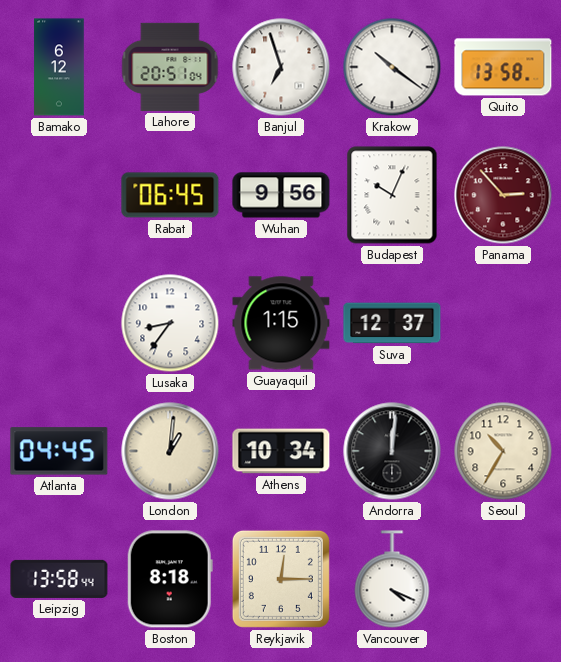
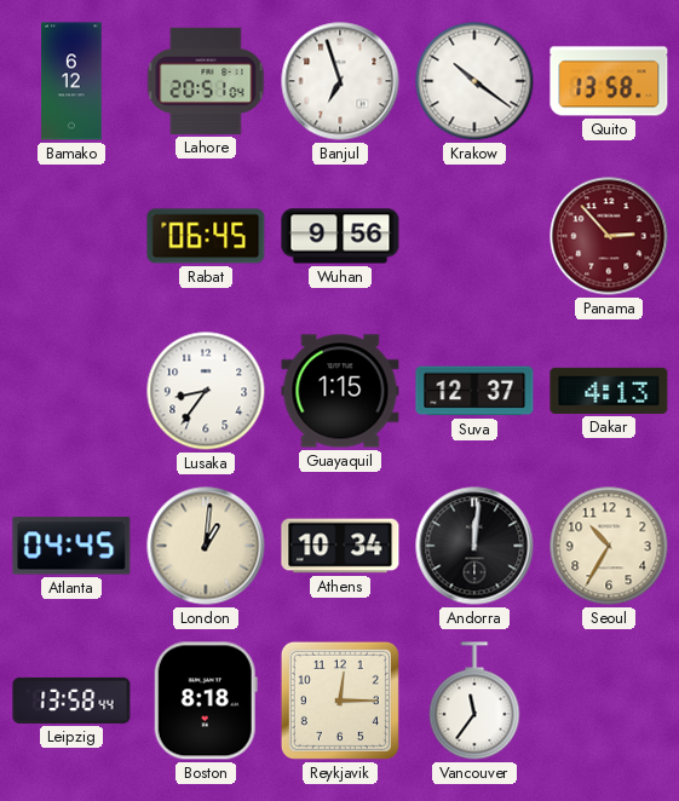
Budapest: 10:04 -> none
Dakar: none -> 4:13
Vancouver: 4:19 -> 11:36
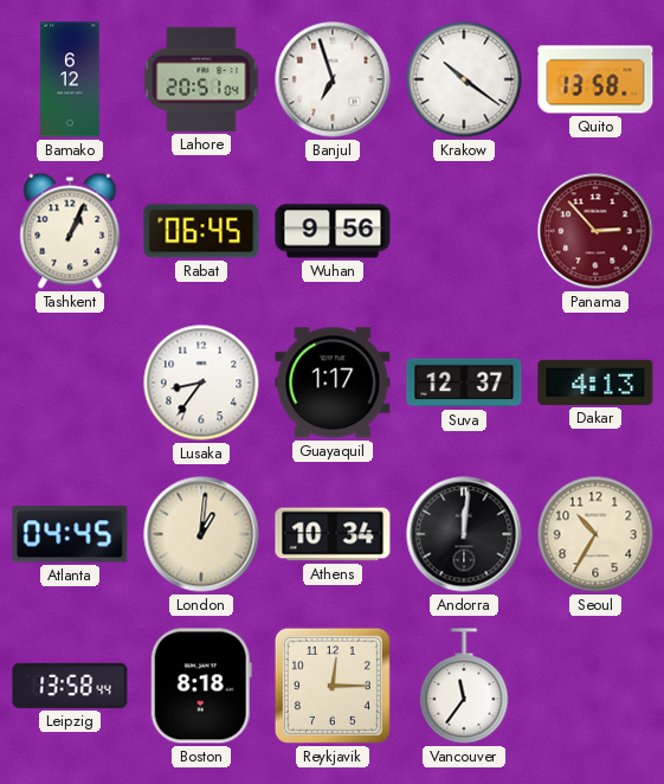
Tashkent: none -> 1:04
Guayaquil: 1:15 -> 1:17
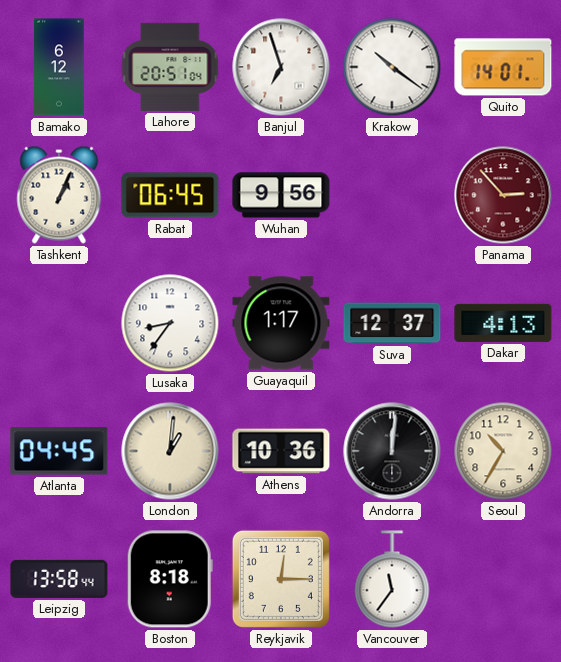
Quito: 13:58 -> 14:01
Athens: 10:34 -> 10:36
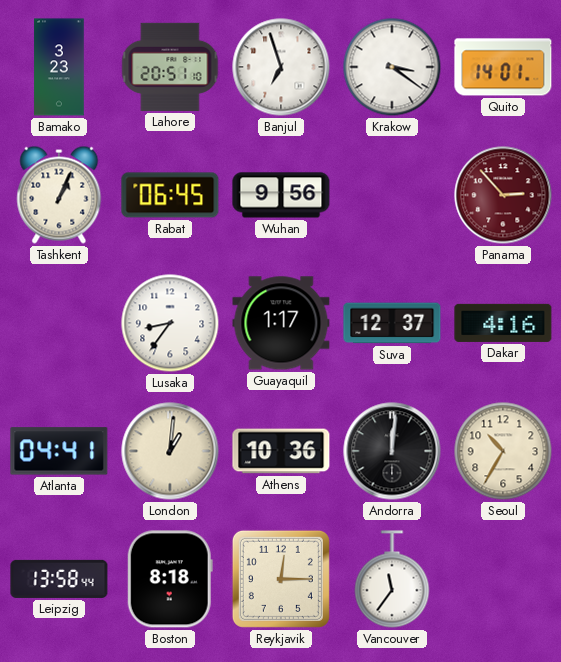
Bamako: 6:12 -> 3:23
Lahore: 20:51:04 -> 20:51:10
Krakow: 10:21 -> 3:21
Dakar: 4:13 -> 4:16
Atlanta: 04:45 -> 04:41
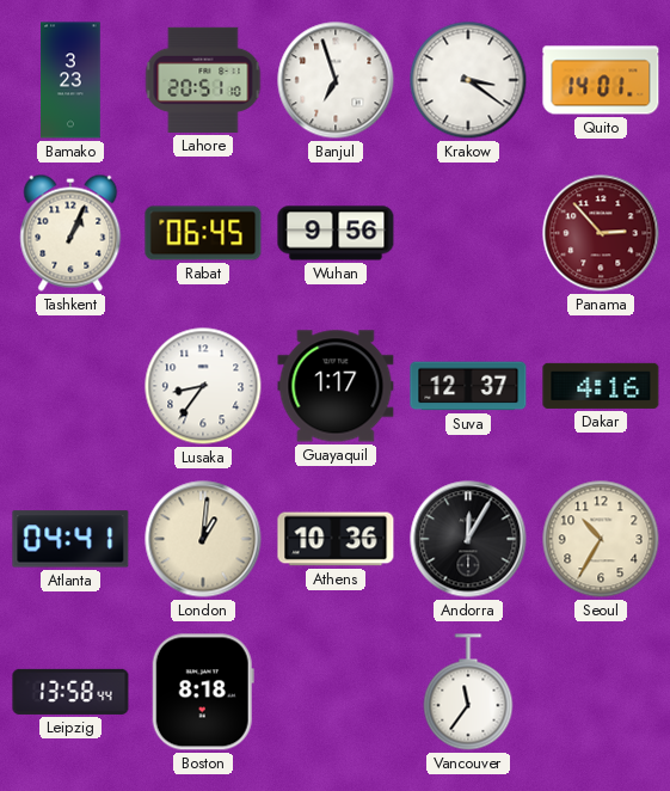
Andorra: 12:01 -> 12:05
Reykjavik: 12:15 -> none
